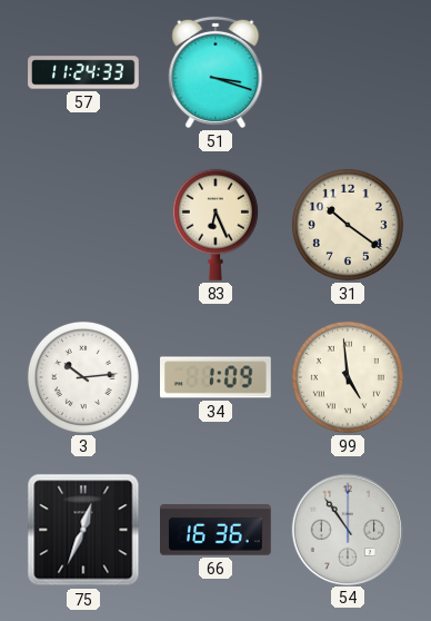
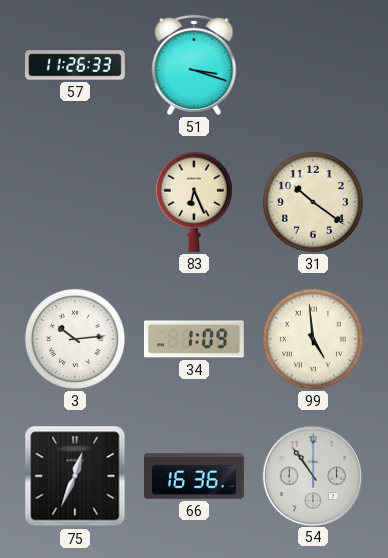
57: 11:24 -> 11:26
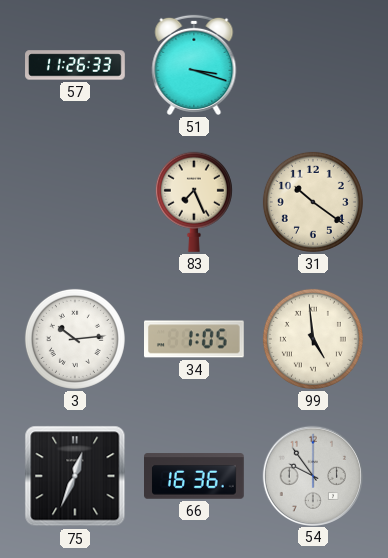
83: 6:26 -> 7:26
34: 1:09 -> 1:05
54: 10:54 -> 9:54
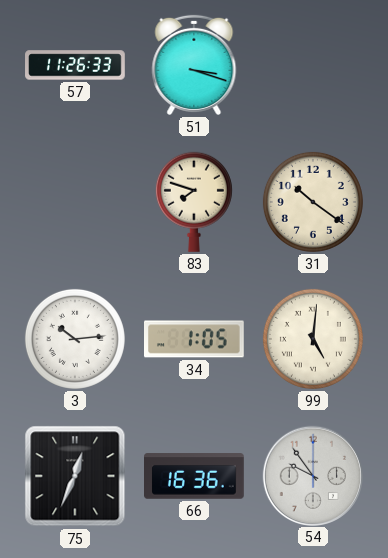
83: 7:26 -> 7:48
99: 4:59 -> 5:01
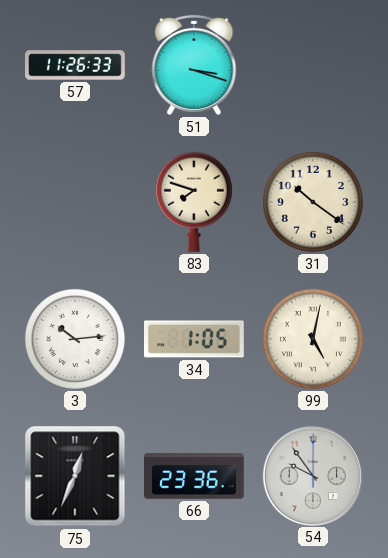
99: 5:01 -> 5:02
66: 16:36 -> 23:36
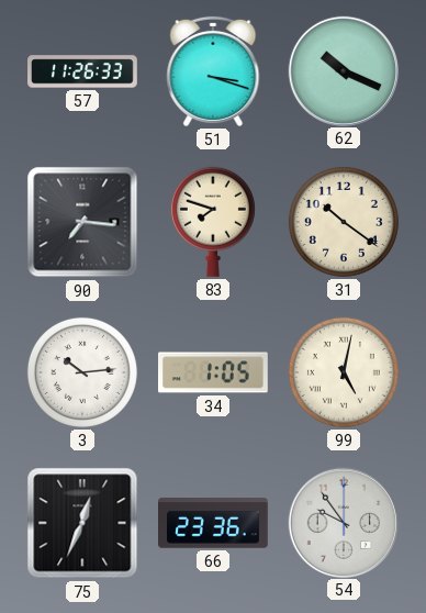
62: none -> 10:19
90: none -> 7:16
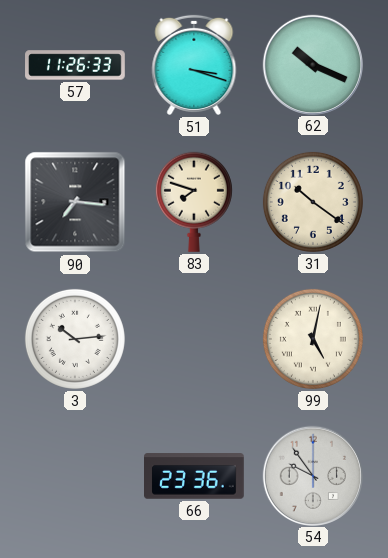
34: 1:05 -> none
75: 12:34 -> none
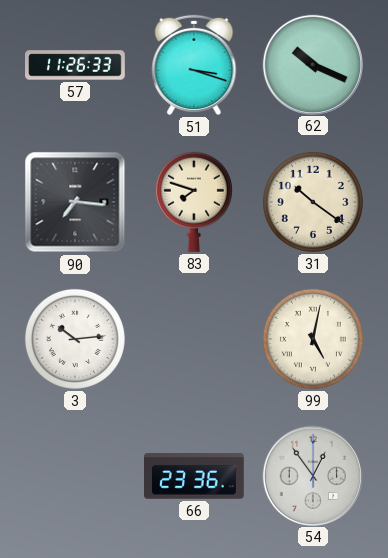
54: 9:54 -> 12:54
